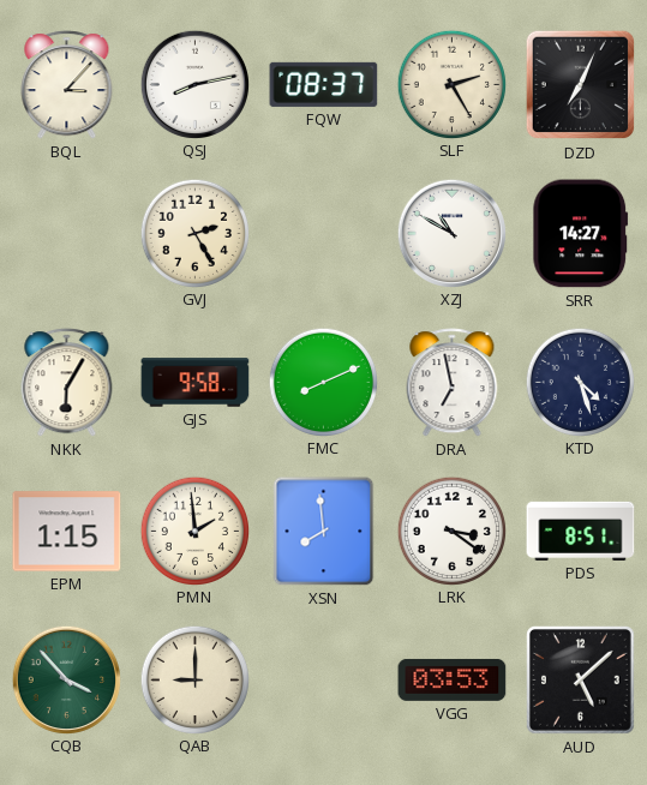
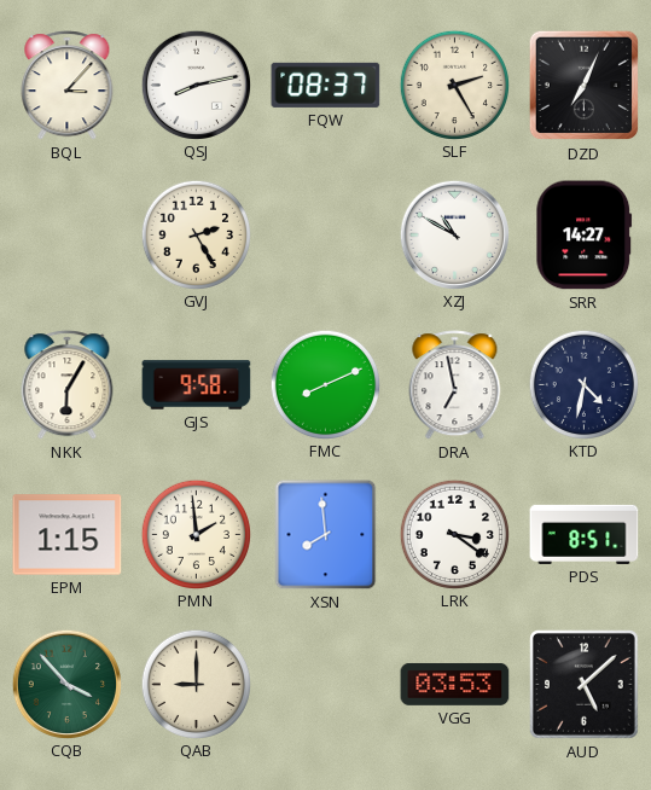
KTD: 4:27 -> 4:32
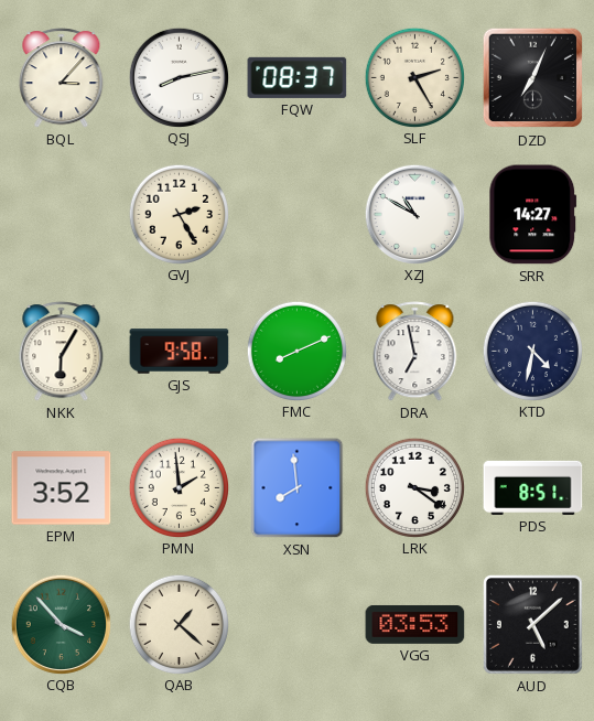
EPM: 1:15 -> 3:52
QAB: 9:00 -> 1:22
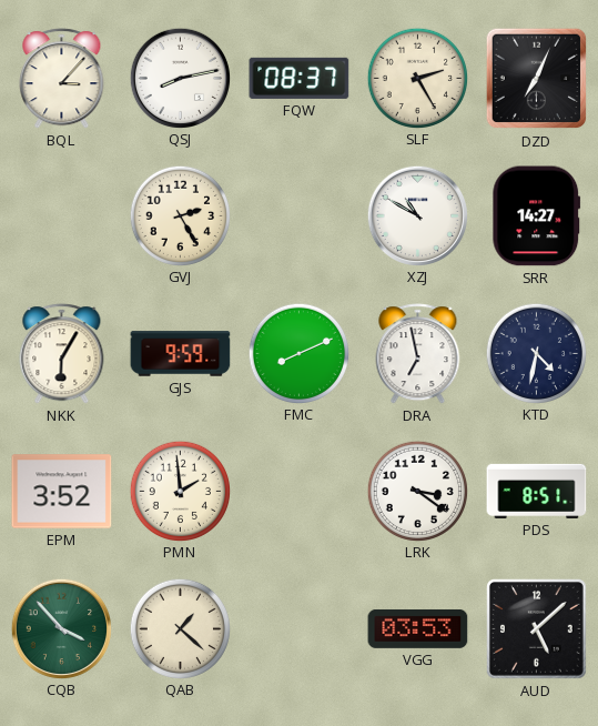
GJS: 9:58 -> 9:59
XSN: 7:59 -> none
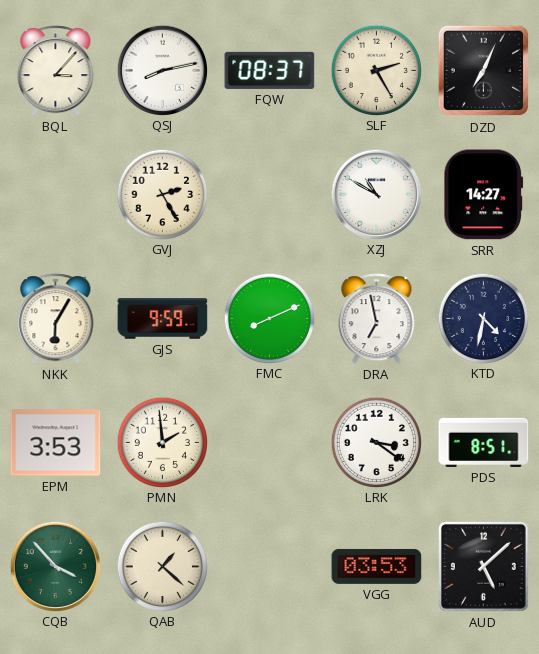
EPM: 3:52 -> 3:53
